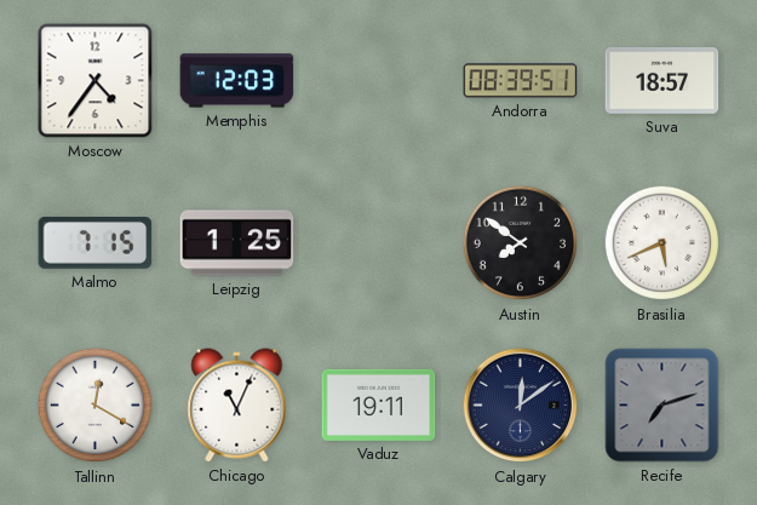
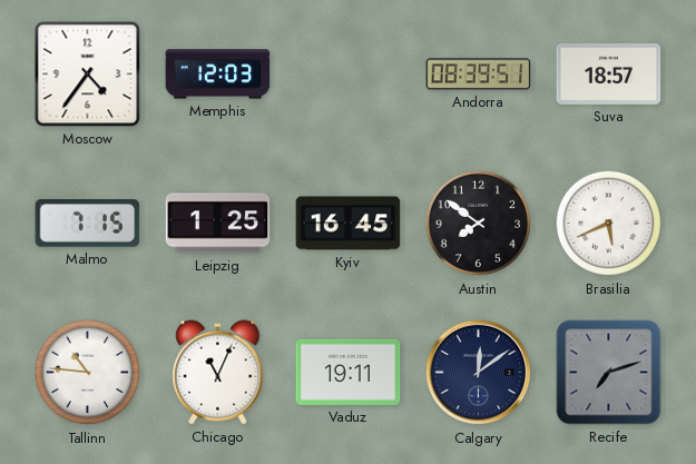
Kyiv: none -> 16:45
Tallinn: 12:20 -> 10:46
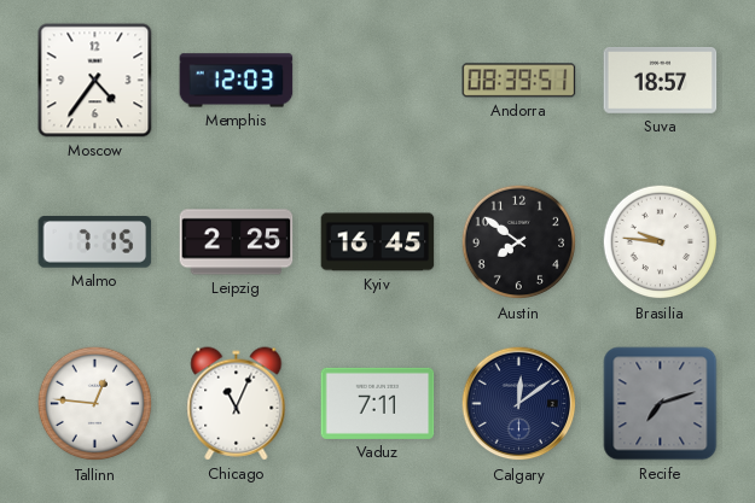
Leipzig: 1:25 -> 2:25
Brasilia: 5:41 -> 9:46
Tallinn: 10:46 -> 12:46
Vaduz: 19:11 -> 7:11
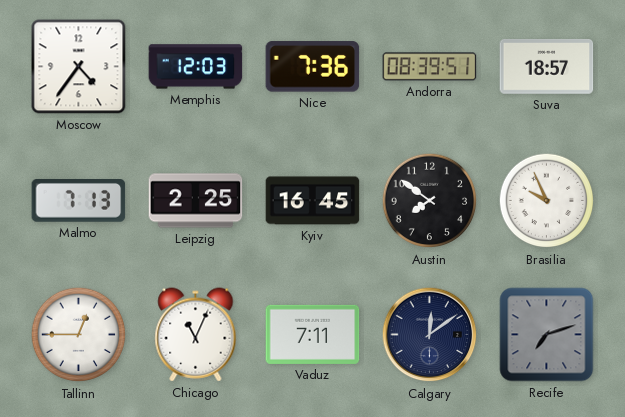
Nice: none -> 7:36
Malmo: 7:15 -> 7:13
Brasilia: 9:46 -> 9:56
Tallinn: 12:46 -> 12:45
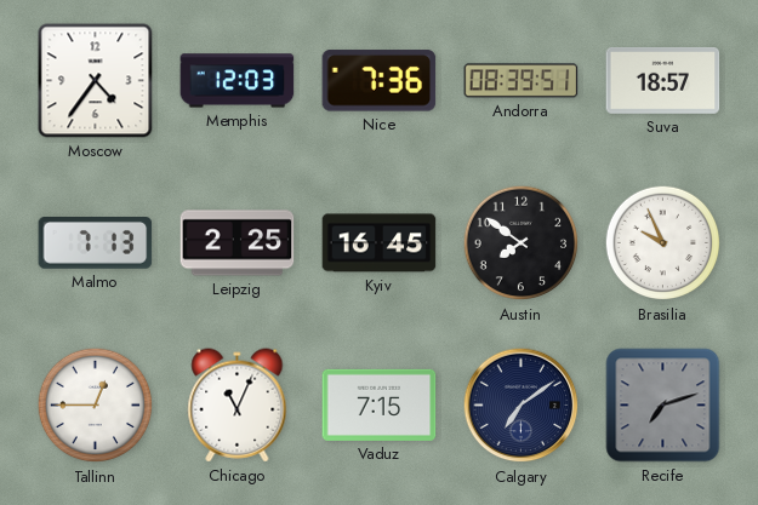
Vaduz: 7:11 -> 7:15
Calgary: 12:09 -> 7:09
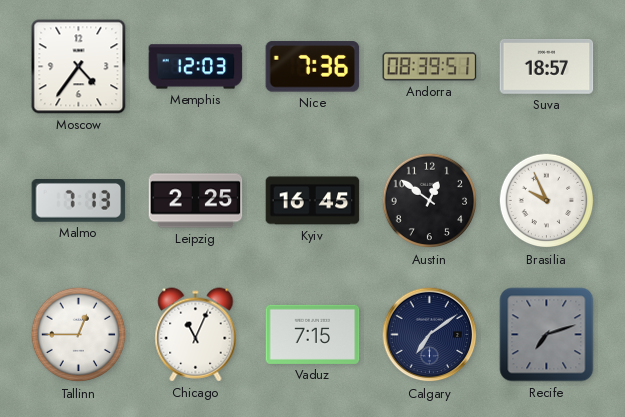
Austin: 7:51 -> 12:51
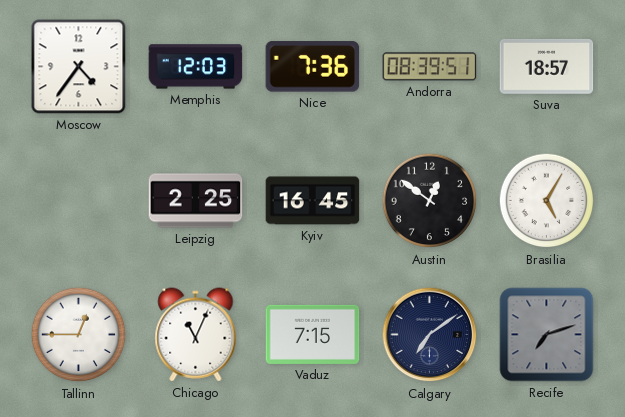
Malmo: 7:13 -> none
Brasilia: 9:56 -> 5:05
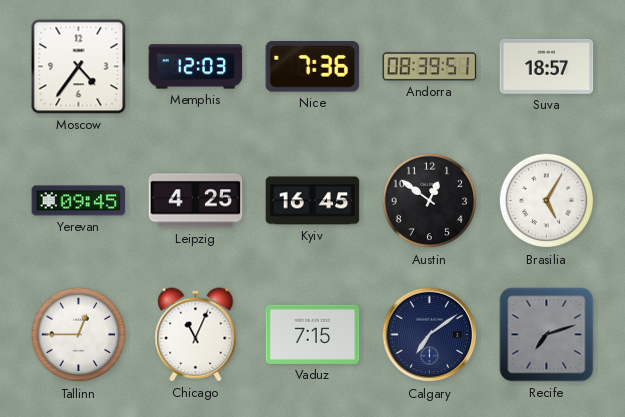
Yerevan: none -> 09:45
Leipzig: 2:25 -> 4:25
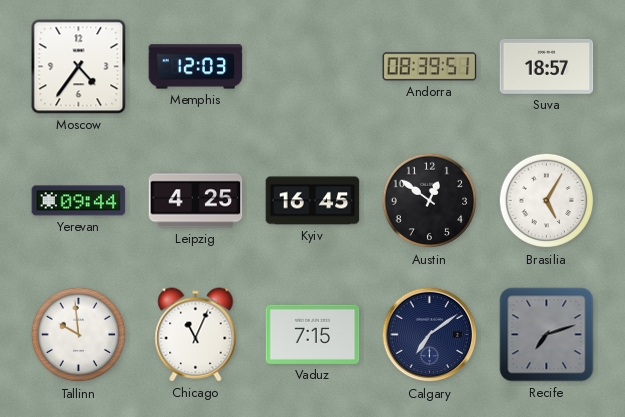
Nice: 7:36 -> none
Yerevan: 09:45 -> 09:44
Tallinn: 12:45 -> 9:59
